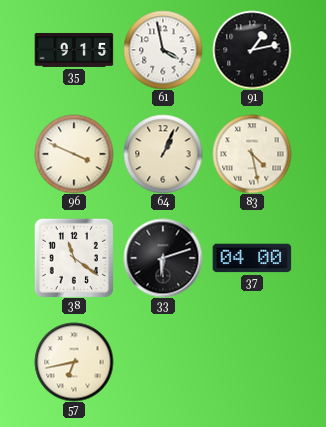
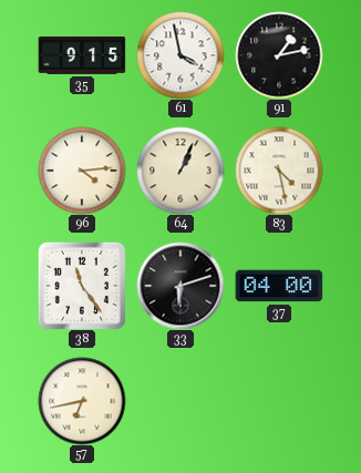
96: 3:49 -> 4:14
38: 11:21 -> 11:24
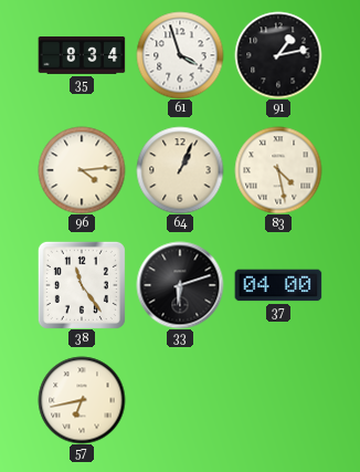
35: 9:15 -> 8:34
61: 3:58 -> 3:57
